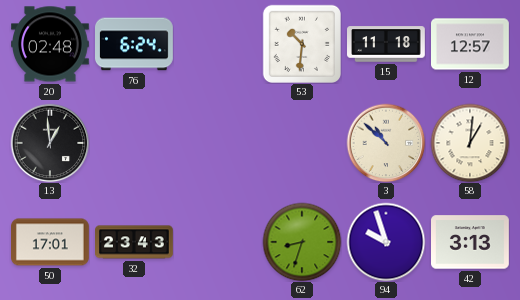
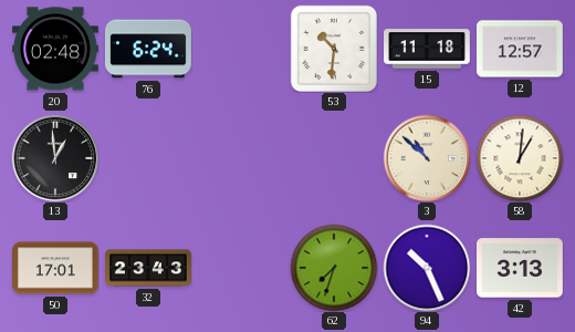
62: 8:33 -> 7:33
94: 9:57 -> 10:26
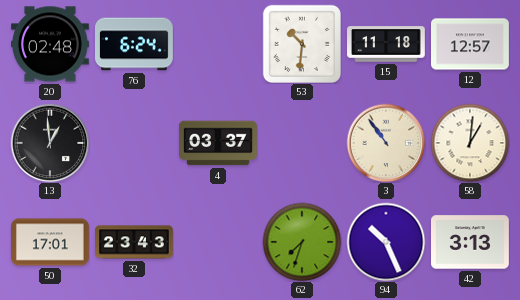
4: none -> 03:37
3: 10:52 -> 10:54
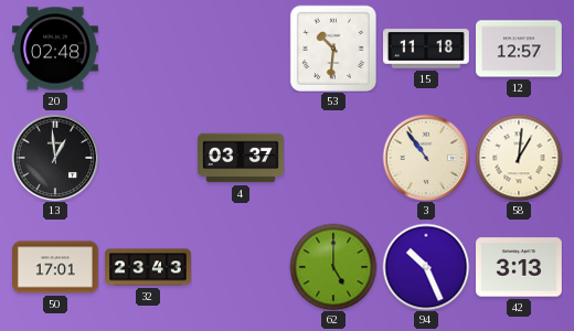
76: 6:24 -> none
62: 7:33 -> 5:00
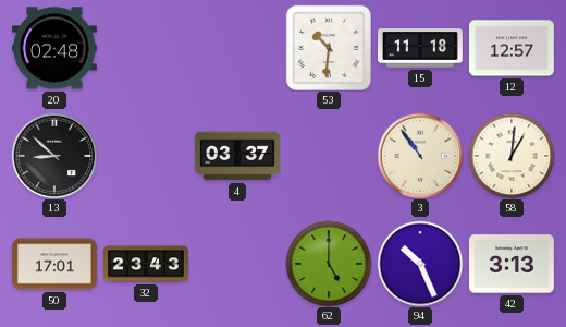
13: 12:59 -> 8:52
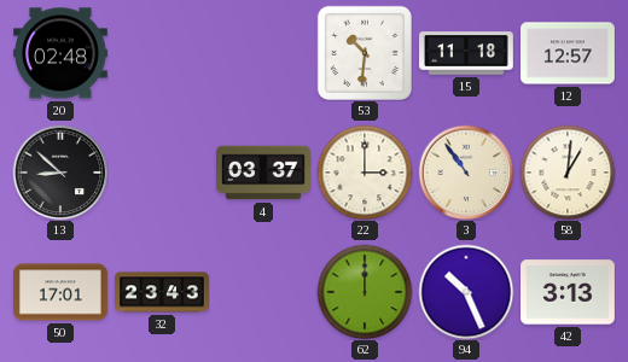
22: none -> 3:00
62: 5:00 -> 12:00
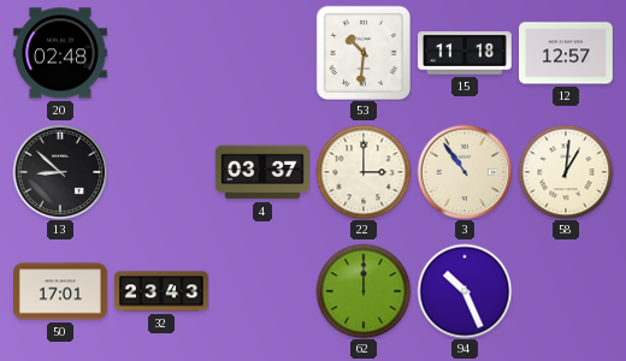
42: 3:13 -> none
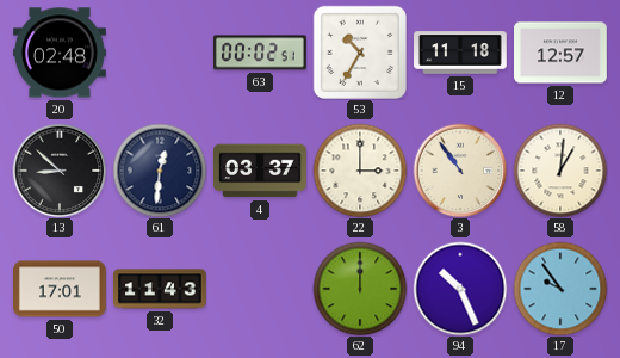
63: none -> 00:02
53: 10:31 -> 10:35
61: none -> 12:31
32: 23:43 -> 11:43
17: none -> 9:54
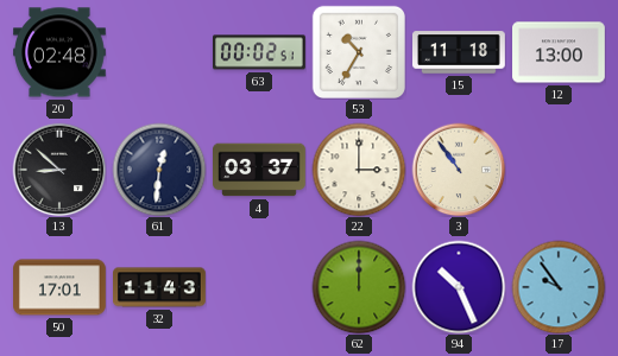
12: 12:57 -> 13:00
58: 1:01 -> none
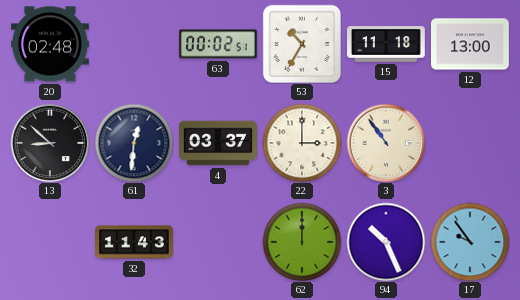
50: 17:01 -> none
